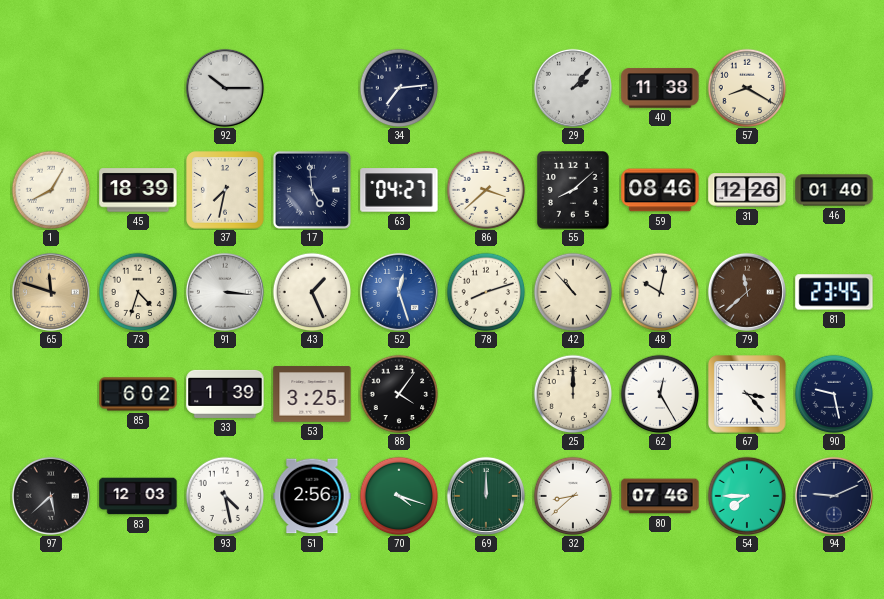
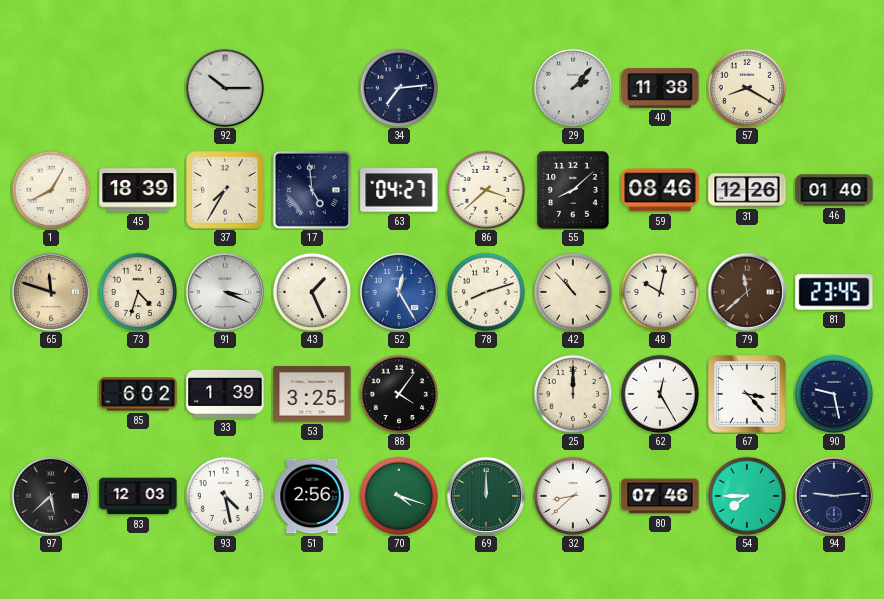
37: 7:32 -> 7:35
91: 3:16 -> 3:19
52: 12:27 -> 12:25
94: 9:11 -> 9:14
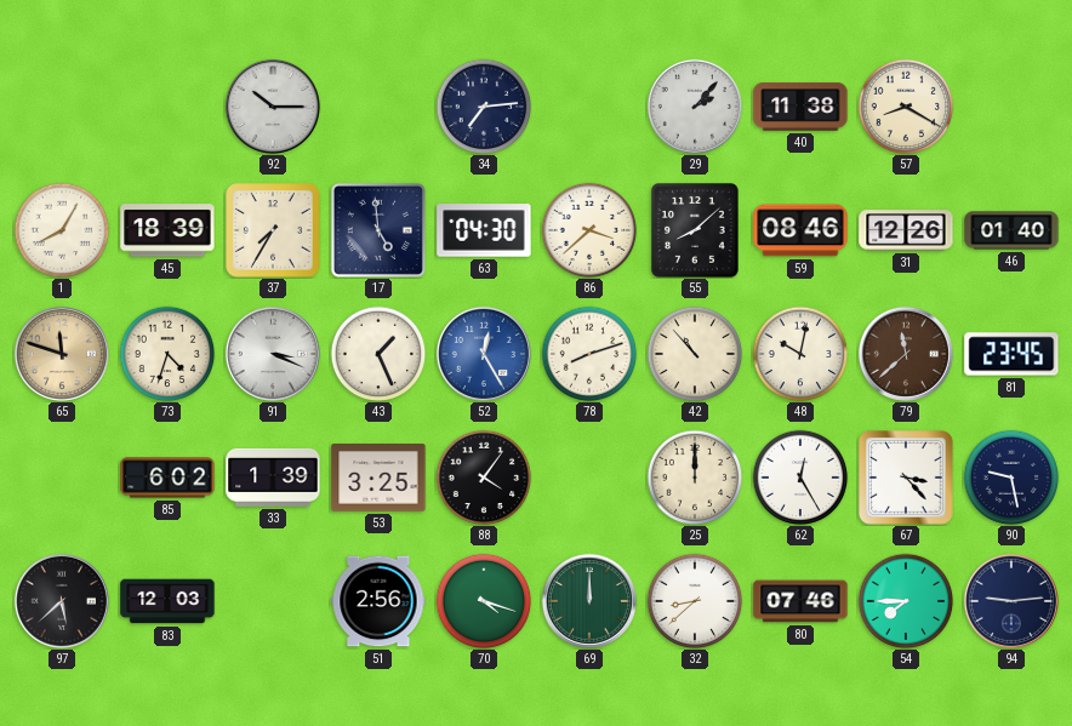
63: 04:27 -> 04:30
93: 4:28 -> none
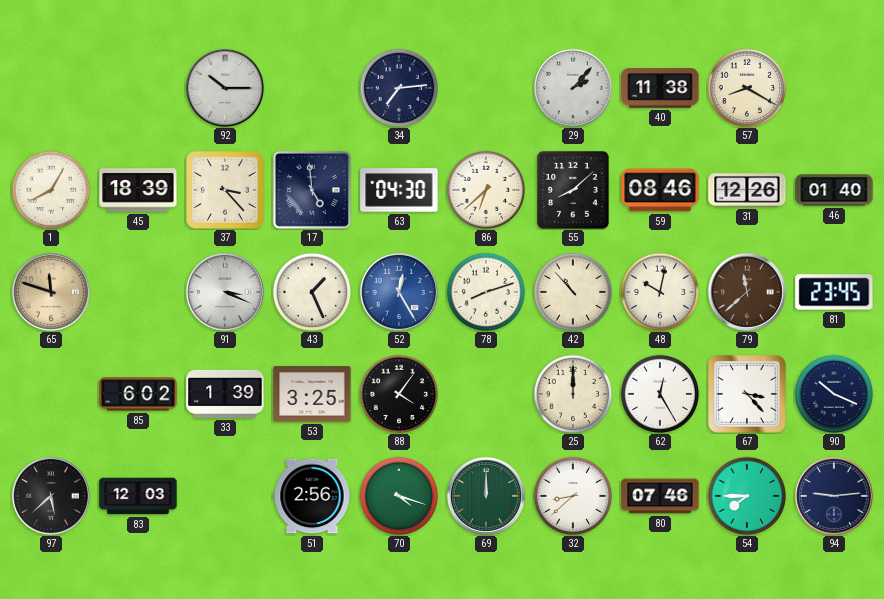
37: 7:35 -> 3:23
86: 3:38 -> 6:38
73: 4:33 -> none
90: 9:28 -> 10:19
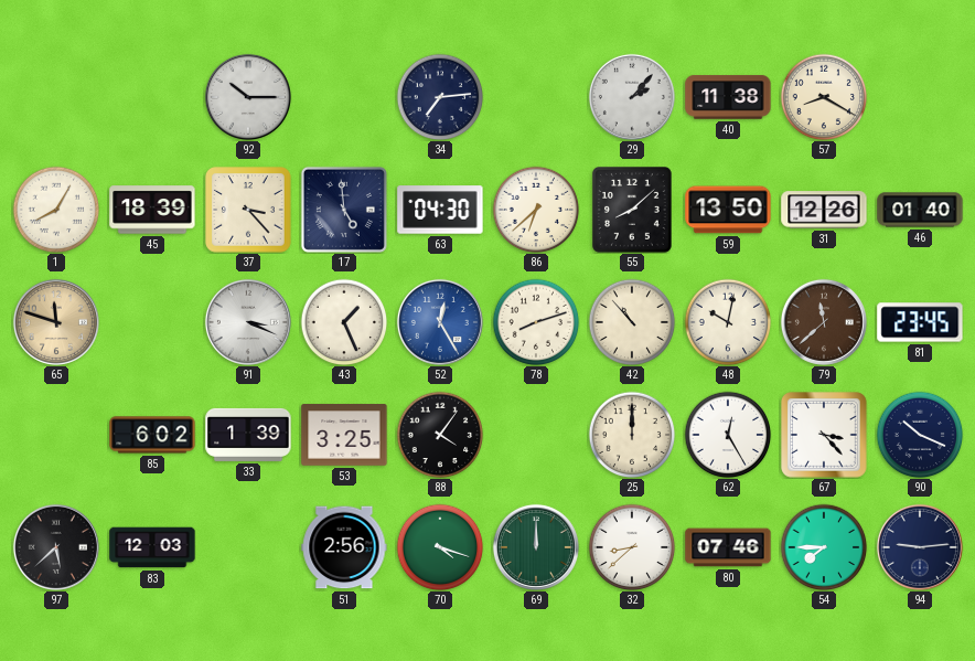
59: 08:46 -> 13:50
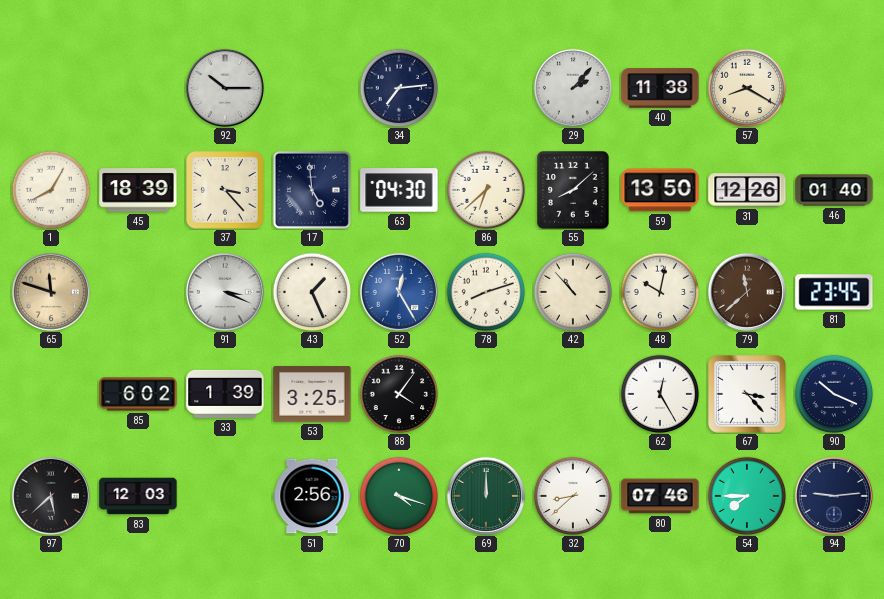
25: 12:00 -> none
